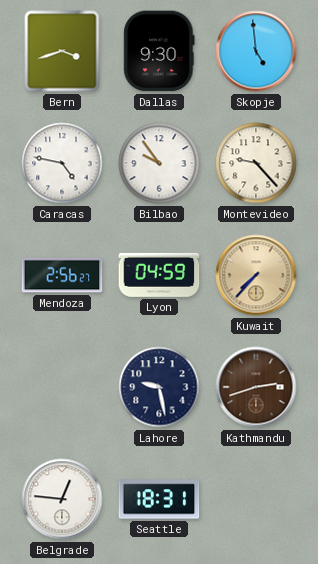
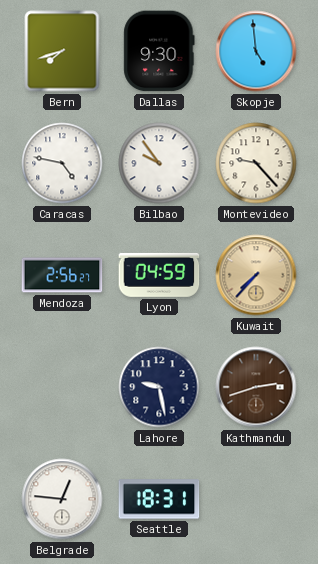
Bern: 3:42 -> 7:42
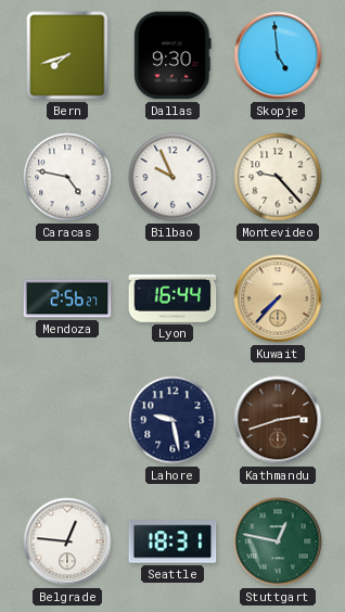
Bilbao: 9:54 -> 9:56
Lyon: 04:59 -> 16:44
Stuttgart: none -> 12:47
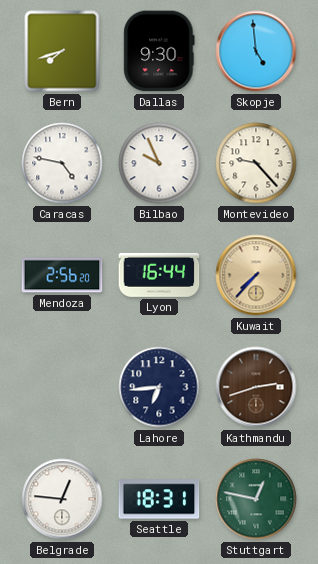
Mendoza: 2:56:27 -> 2:56:20
Lahore: 9:28 -> 6:44
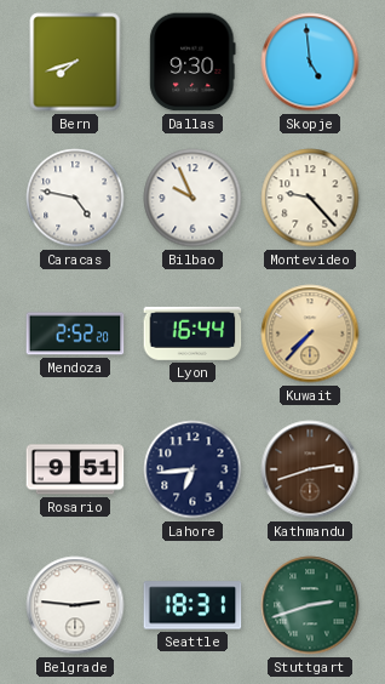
Mendoza: 2:56 -> 2:52
Rosario: none -> 9:51
Belgrade: 12:46 -> 2:46
Stuttgart: 12:47 -> 2:42
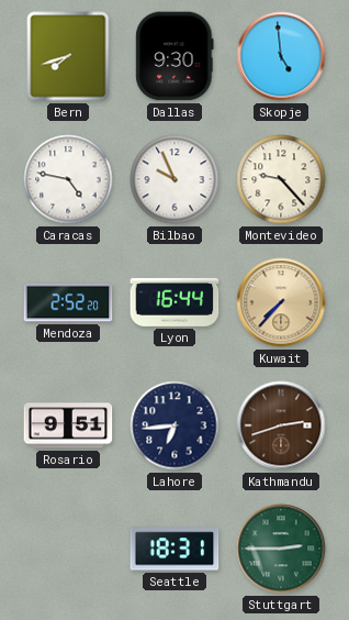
Belgrade: 2:46 -> none
Stuttgart: 2:42 -> 2:45
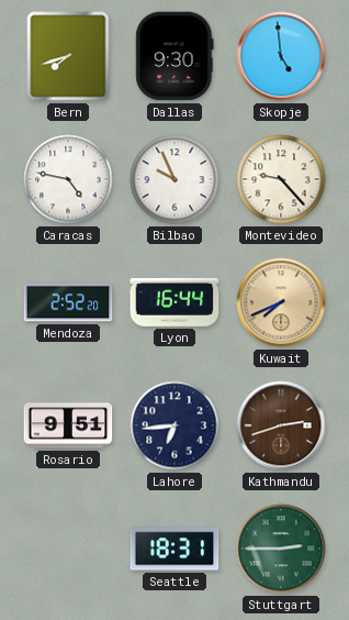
Kuwait: 7:37 -> 7:41
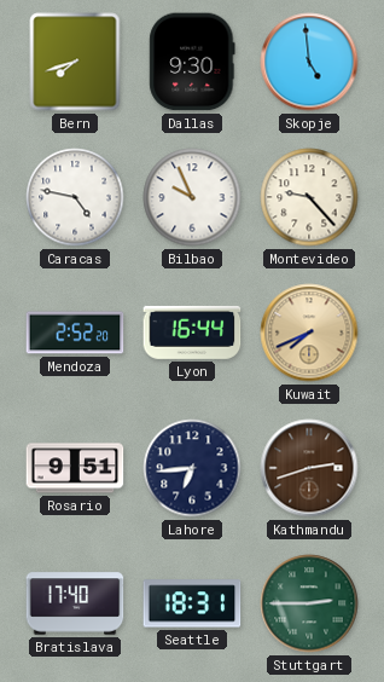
Bratislava: none -> 17:40
